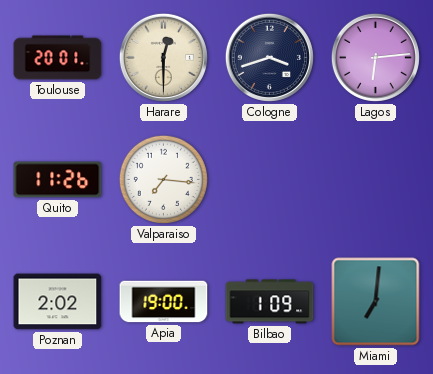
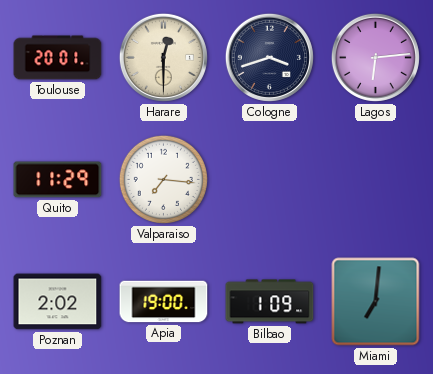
Quito: 11:26 -> 11:29
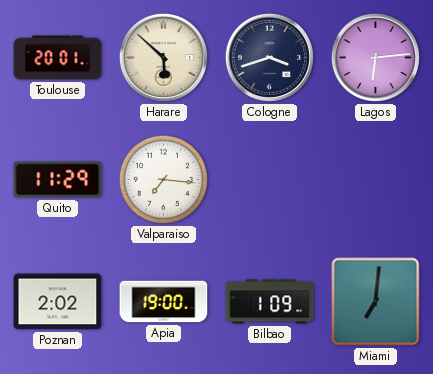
Harare: 12:30 -> 5:52
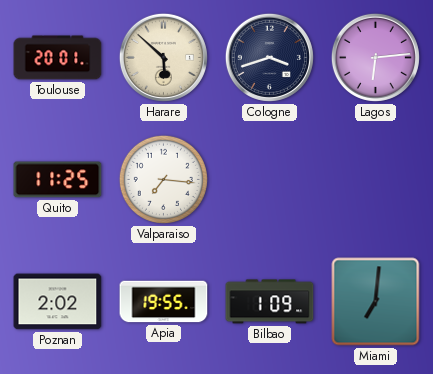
Quito: 11:29 -> 11:25
Apia: 19:00 -> 19:55
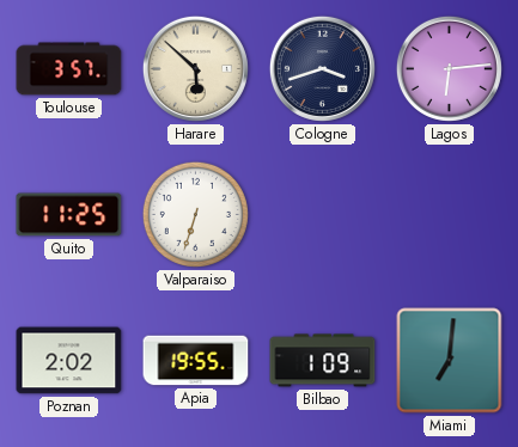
Toulouse: 20:01 -> 3:57
Valparaiso: 7:16 -> 6:33
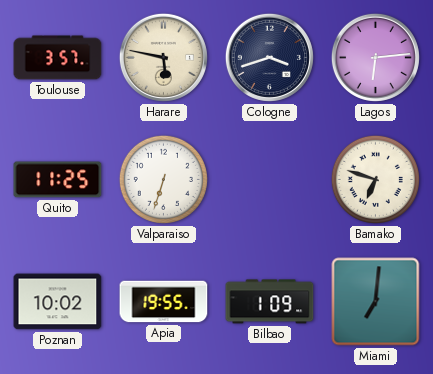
Harare: 5:52 -> 5:47
Bamako: none -> 6:48
Poznan: 2:02 -> 10:02
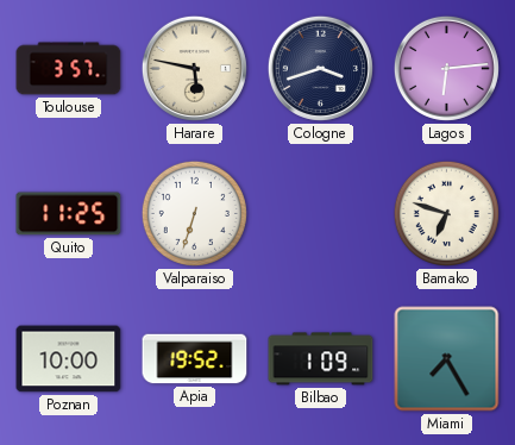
Poznan: 10:02 -> 10:00
Apia: 19:55 -> 19:52
Miami: 7:01 -> 7:25
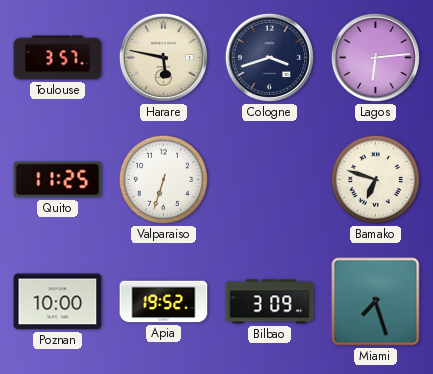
Bilbao: 1:09 -> 3:09
Miami: 7:25 -> 7:27
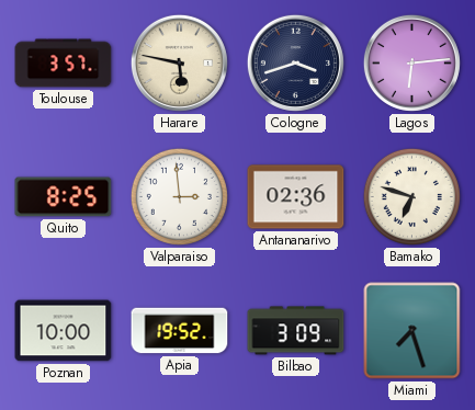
Quito: 11:25 -> 8:25
Valparaiso: 6:33 -> 2:59
Antananarivo: none -> 02:36
